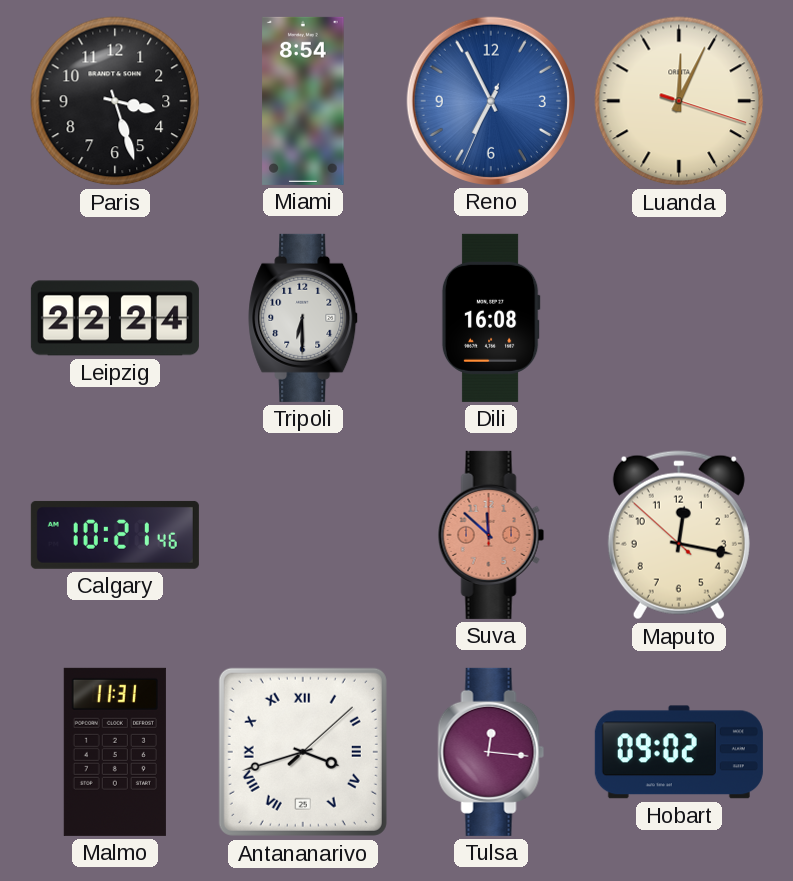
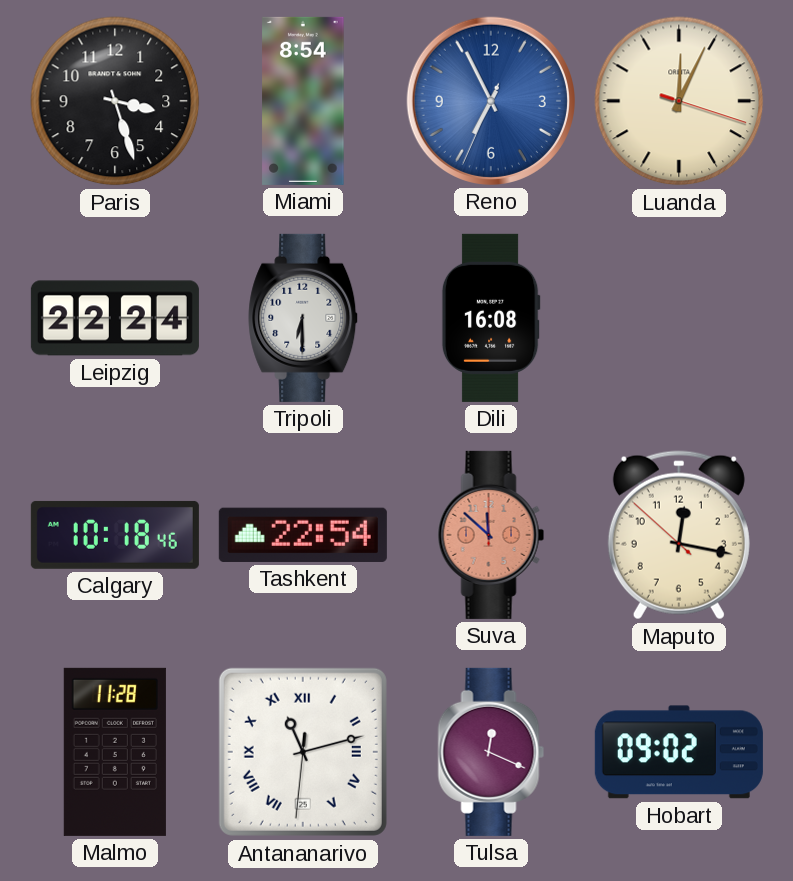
Calgary: 10:21 -> 10:18
Tashkent: none -> 22:54
Malmo: 11:31 -> 11:28
Antananarivo: 3:42 -> 11:12
Tulsa: 12:16 -> 12:19
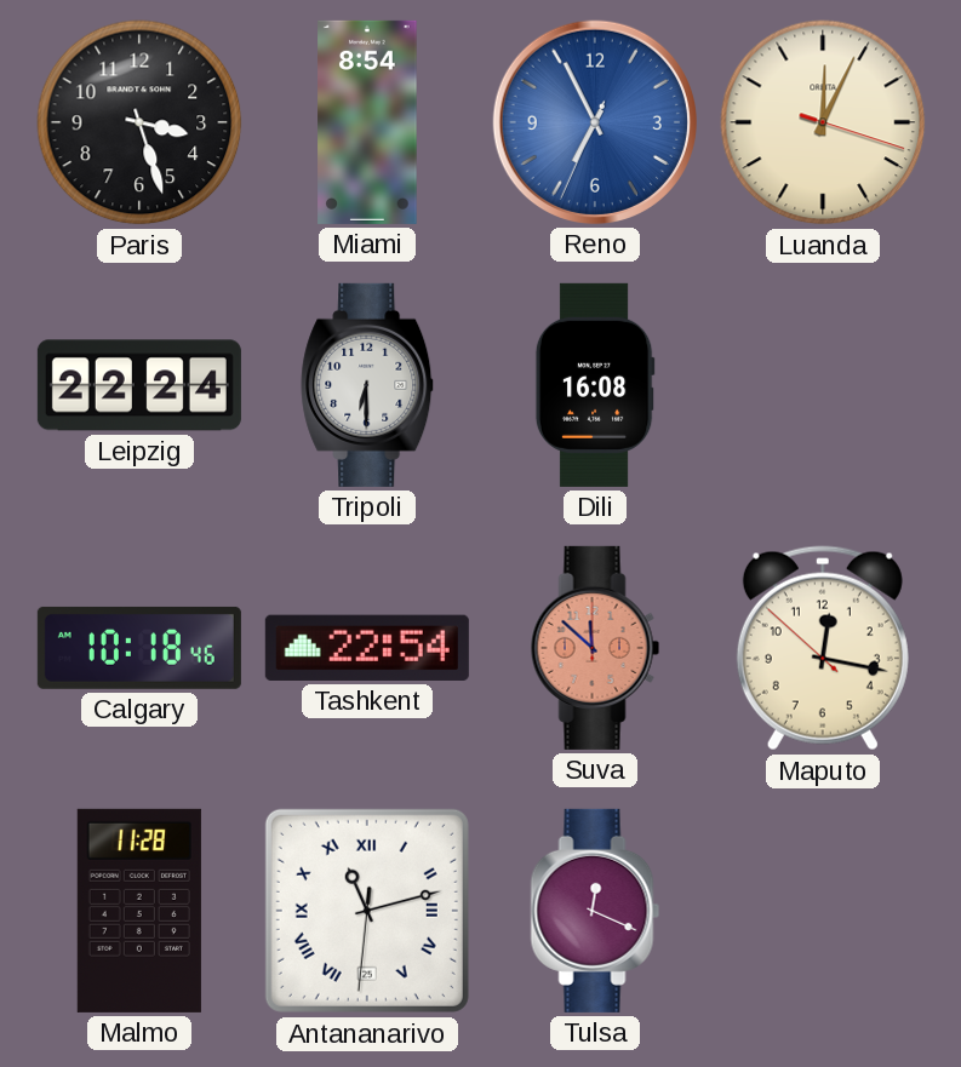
Hobart: 09:02 -> none
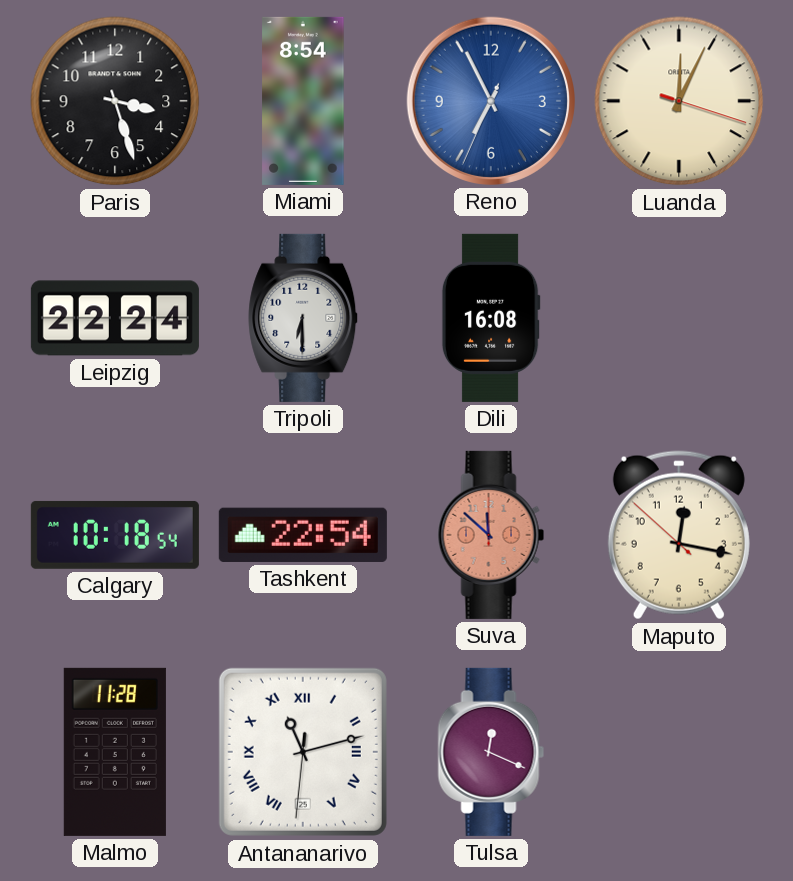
Calgary: 10:18:46 -> 10:18:54
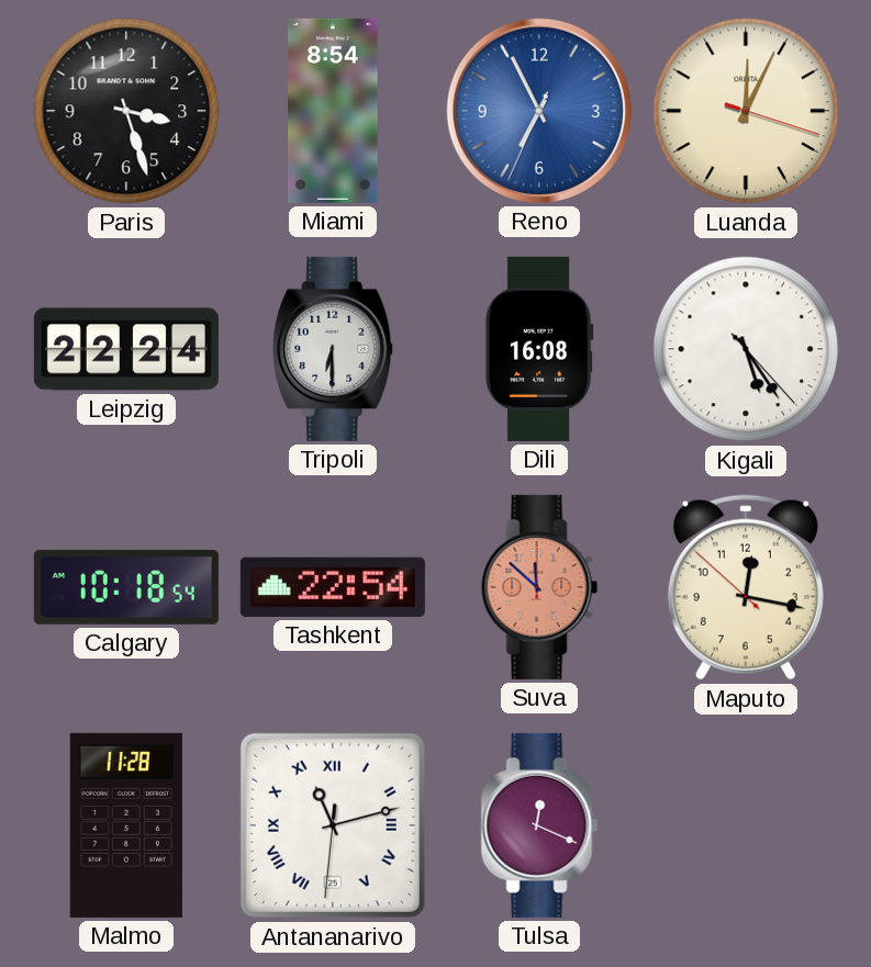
Kigali: none -> 5:24
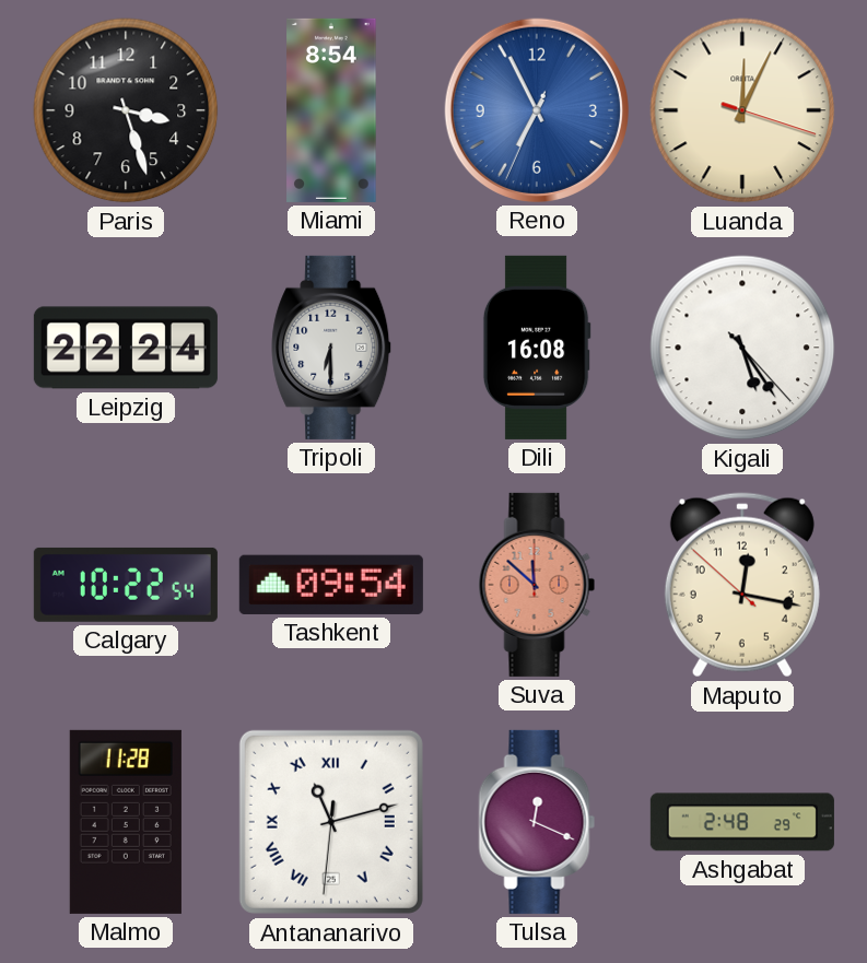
Calgary: 10:18 -> 10:22
Tashkent: 22:54 -> 09:54
Ashgabat: none -> 2:48
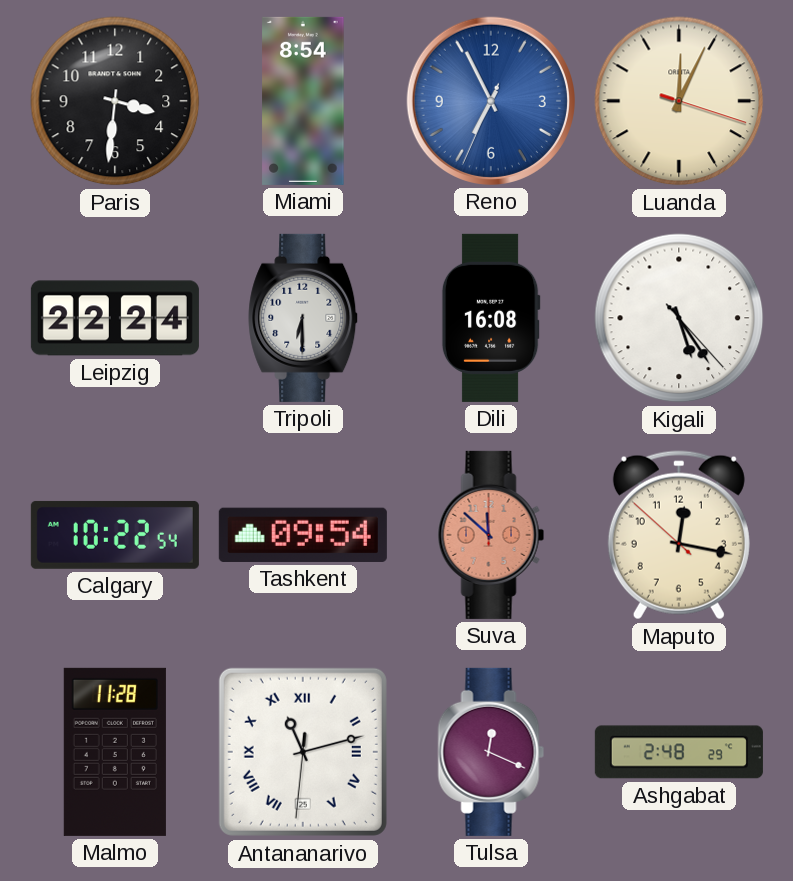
Paris: 3:27 -> 3:31
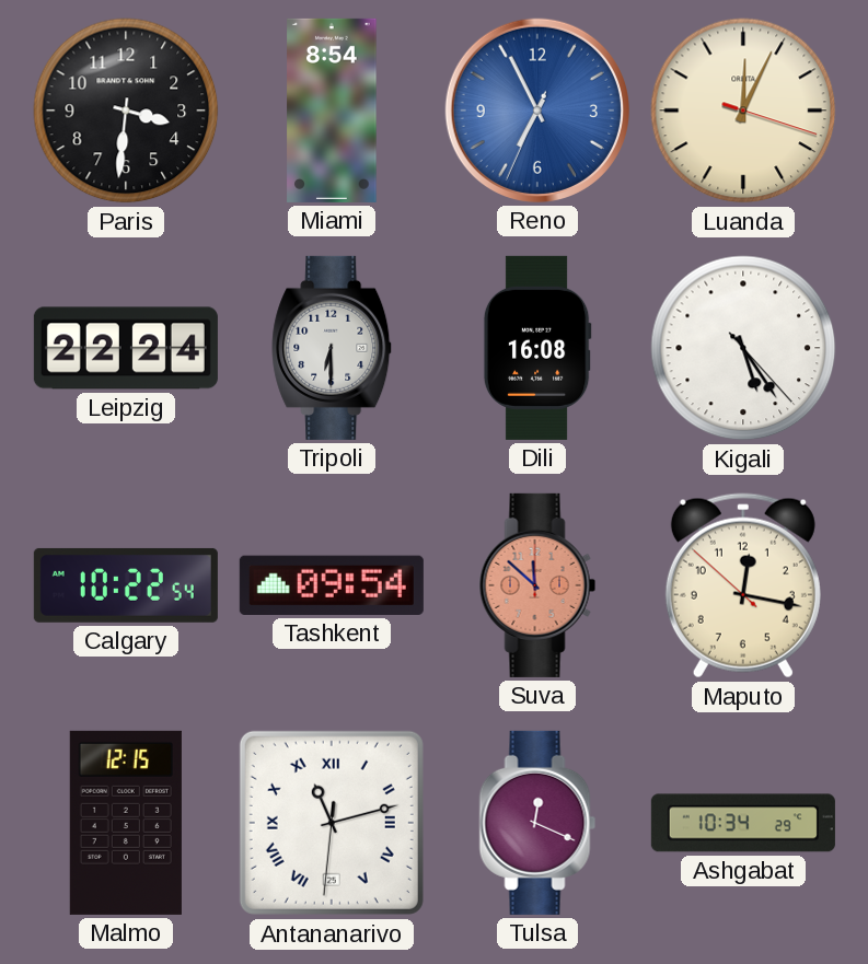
Malmo: 11:28 -> 12:15
Ashgabat: 2:48 -> 10:34
